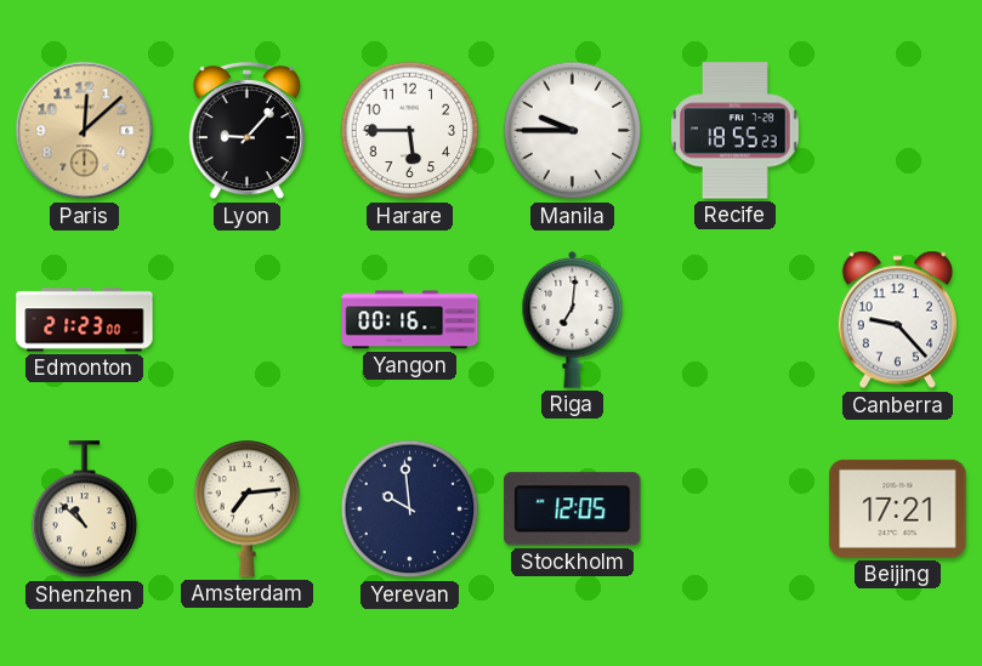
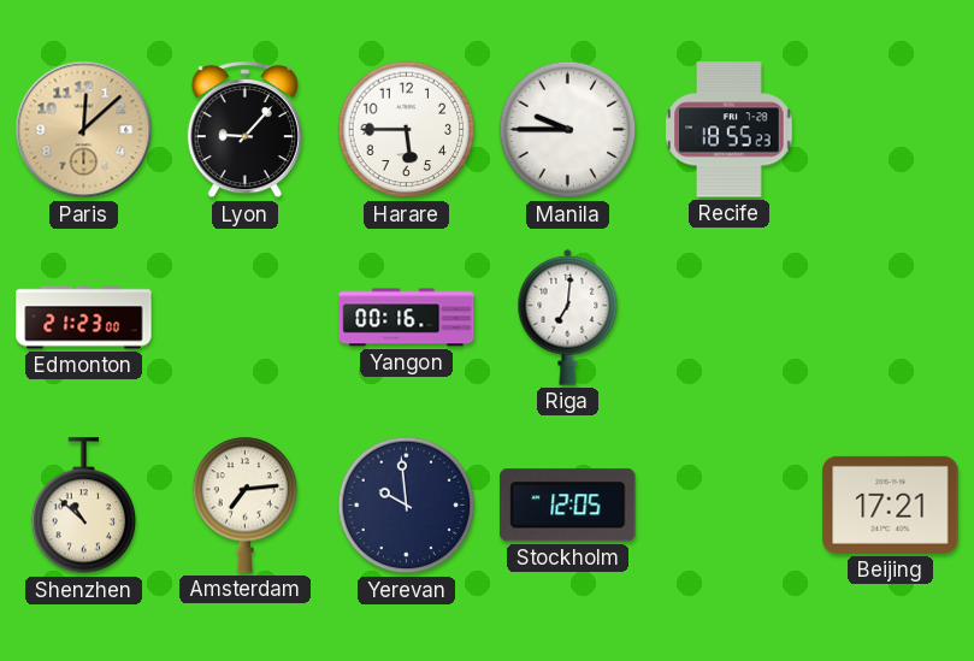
Canberra: 9:23 -> none
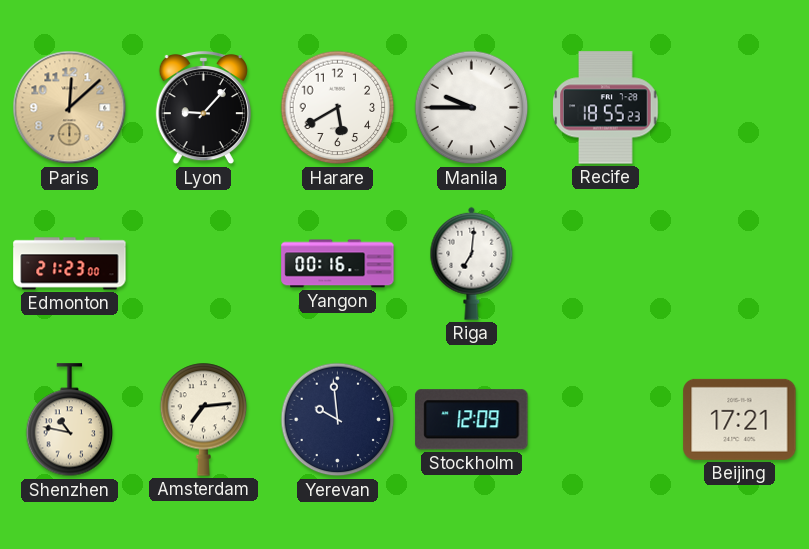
Harare: 5:45 -> 5:40
Shenzhen: 10:52 -> 10:47
Stockholm: 12:05 -> 12:09
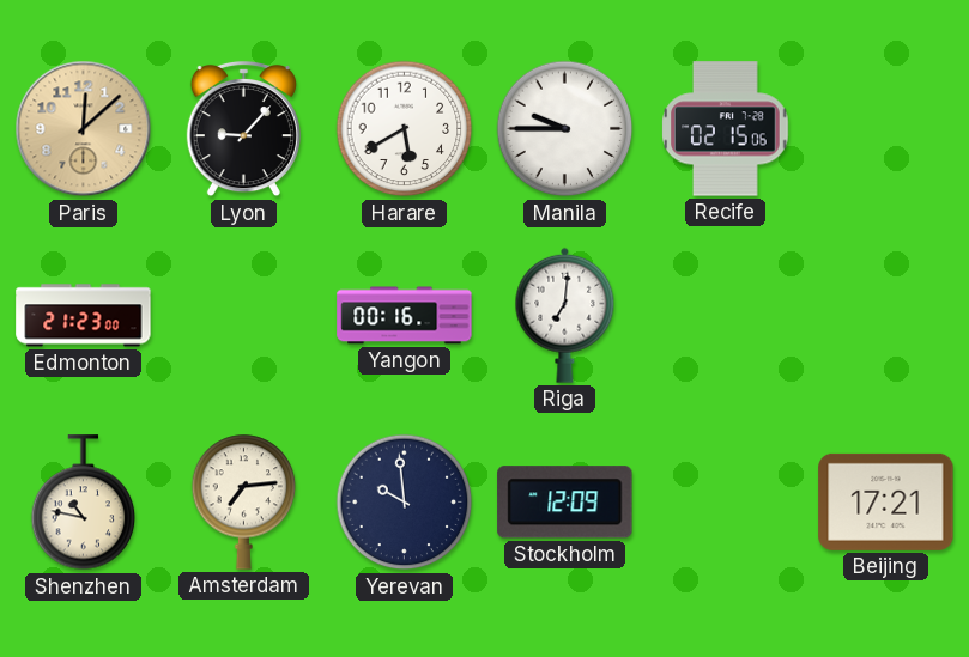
Recife: 18:55 -> 02:15
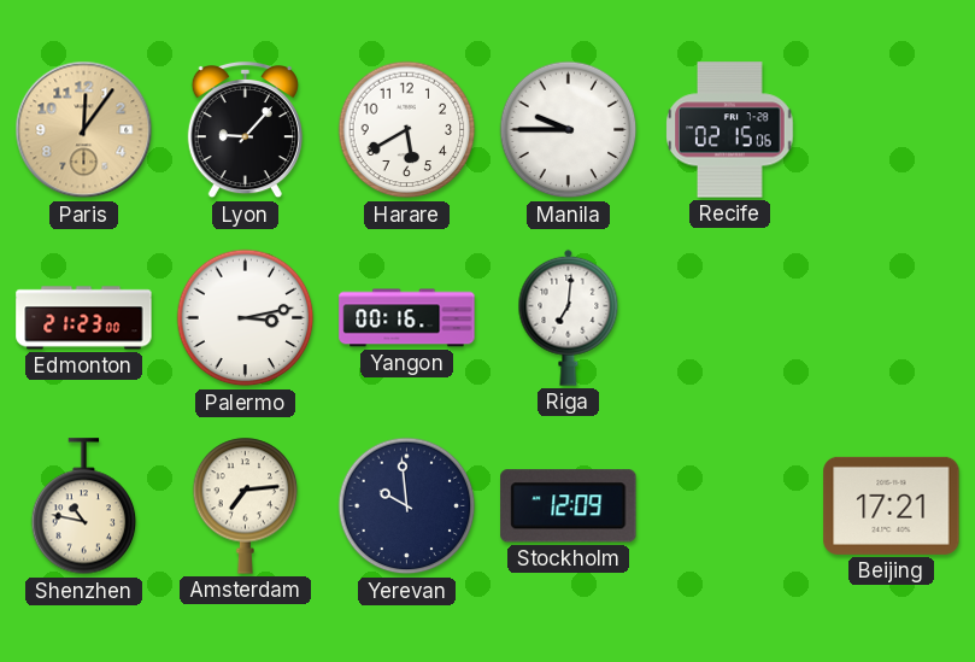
Paris: 12:08 -> 12:06
Palermo: none -> 3:13
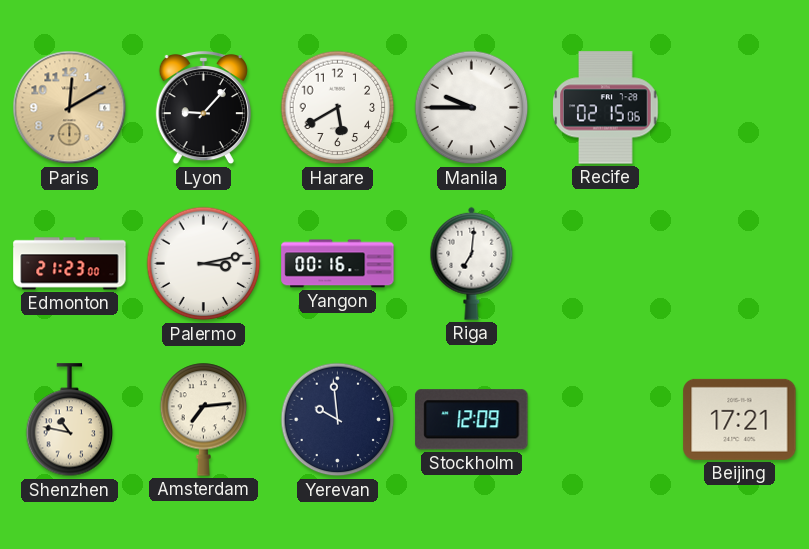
Paris: 12:06 -> 12:10
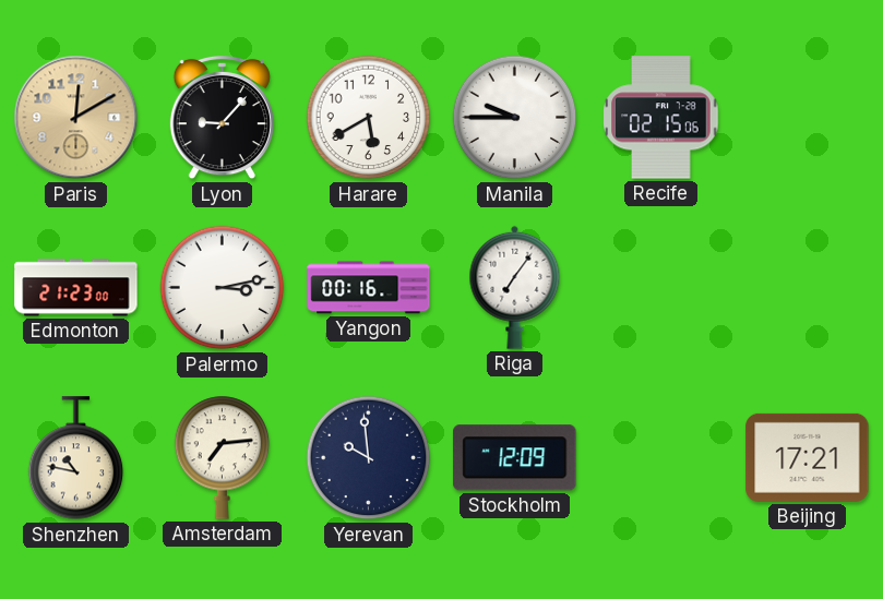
Riga: 7:01 -> 7:06
